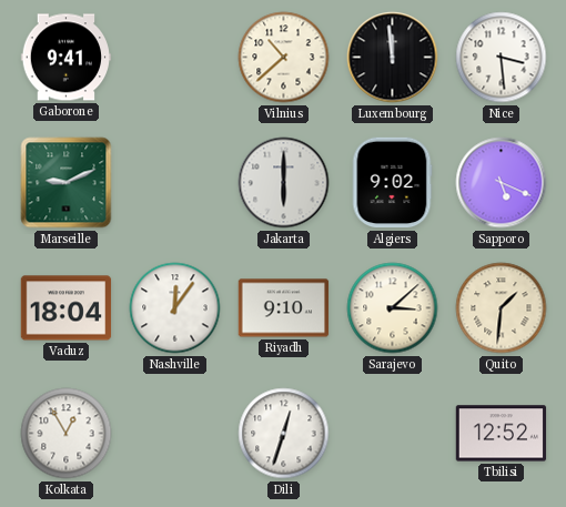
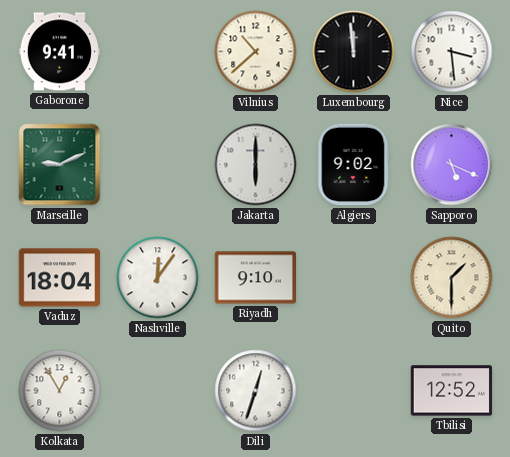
Sarajevo: 3:08 -> none
Quito: 1:31 -> 1:30
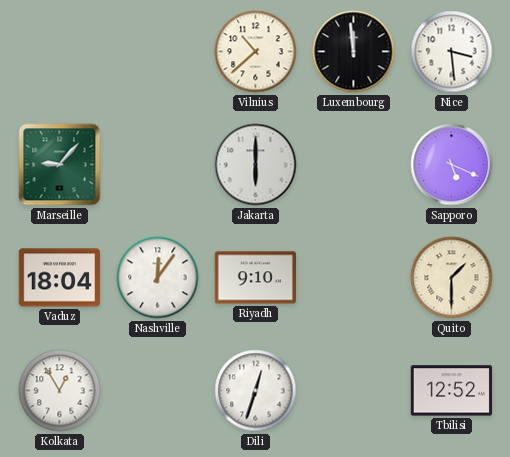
Gaborone: 9:41 -> none
Marseille: 9:11 -> 9:07
Algiers: 9:02 -> none
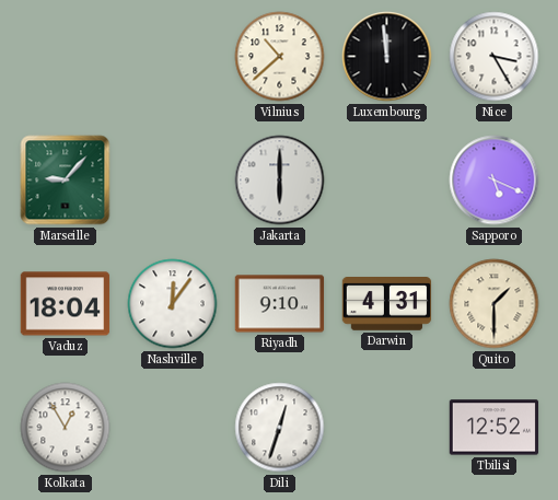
Nice: 3:29 -> 3:25
Darwin: none -> 4:31
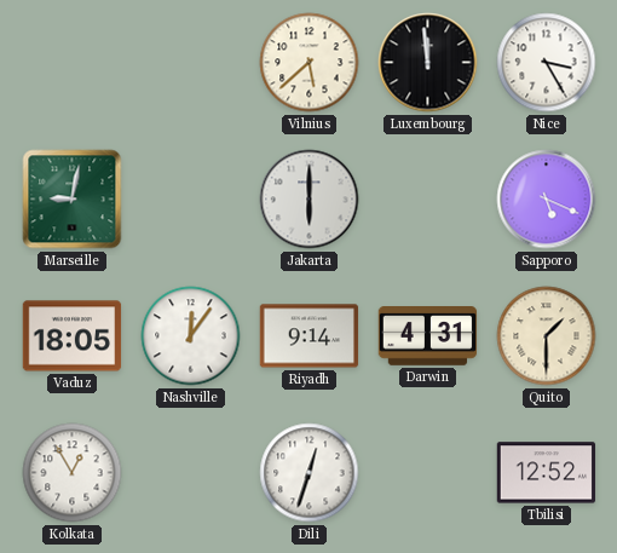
Vilnius: 10:38 -> 5:38
Marseille: 9:07 -> 9:02
Vaduz: 18:04 -> 18:05
Riyadh: 9:10 -> 9:14
